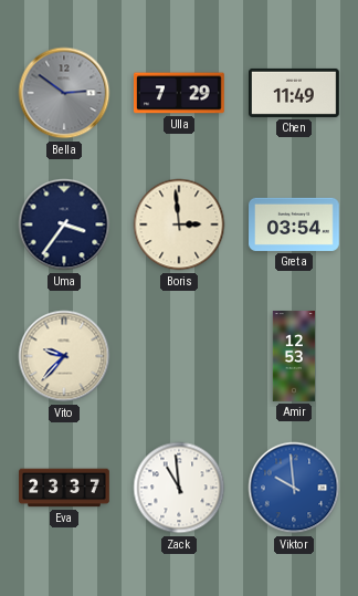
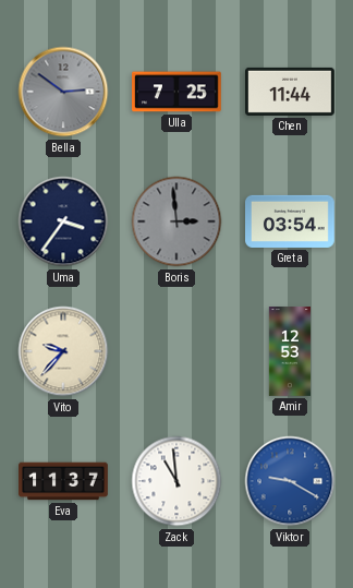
Ulla: 7:29 -> 7:25
Chen: 11:49 -> 11:44
Boris dial: cream -> grey
Eva: 23:37 -> 11:37
Viktor: 9:59 -> 9:20
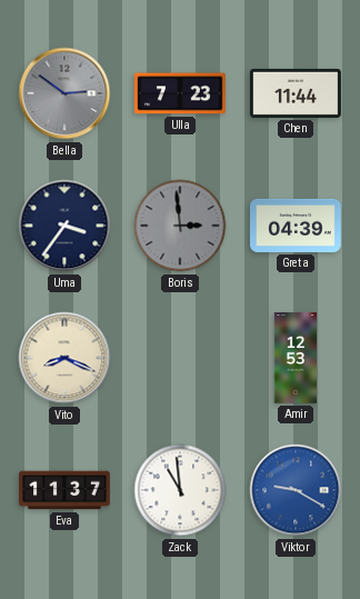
Ulla: 7:25 -> 7:23
Greta: 03:54 -> 04:39
Vito: 9:37 -> 8:19
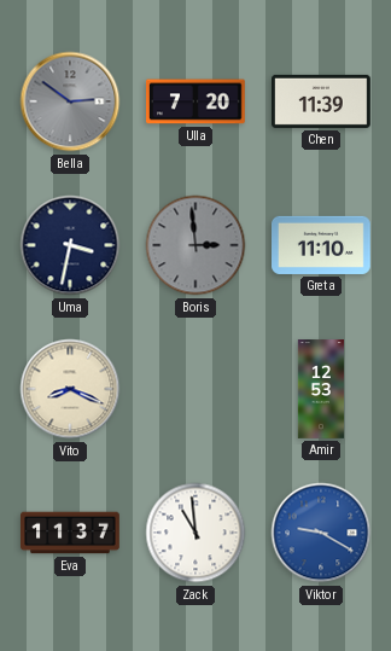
Ulla: 7:23 -> 7:20
Chen: 11:44 -> 11:39
Uma: 3:36 -> 3:32
Greta: 04:39 -> 11:10
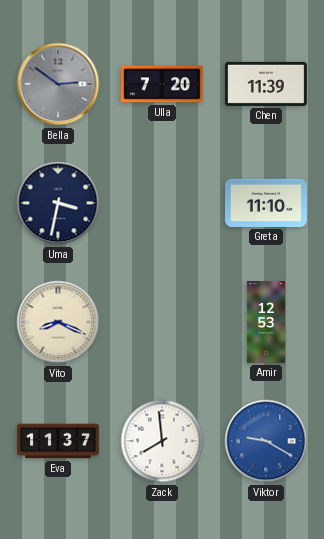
Boris: 2:59 -> none
Zack: 10:59 -> 7:59
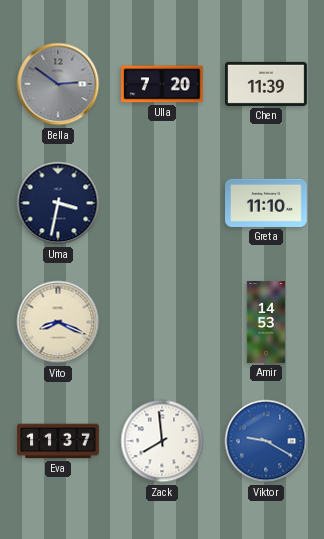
Amir: 12:53 -> 14:53
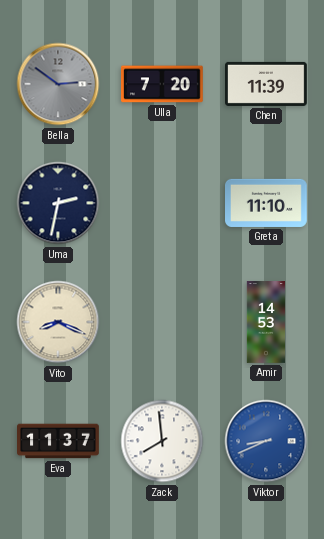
Uma: 3:32 -> 2:32
Viktor: 9:20 -> 8:41
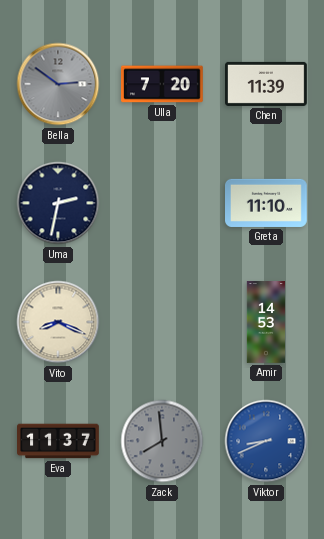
Zack dial: white -> grey
